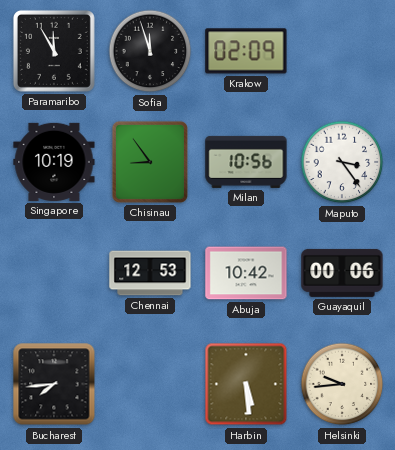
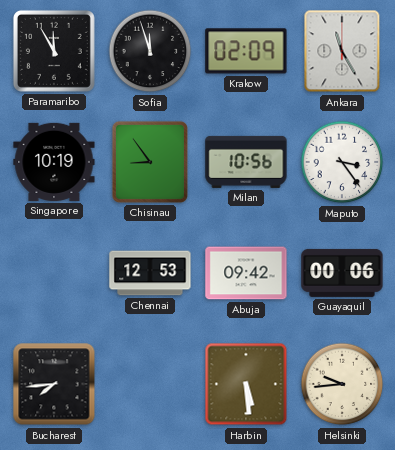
Ankara: none -> 11:25
Abuja: 10:42 -> 09:42
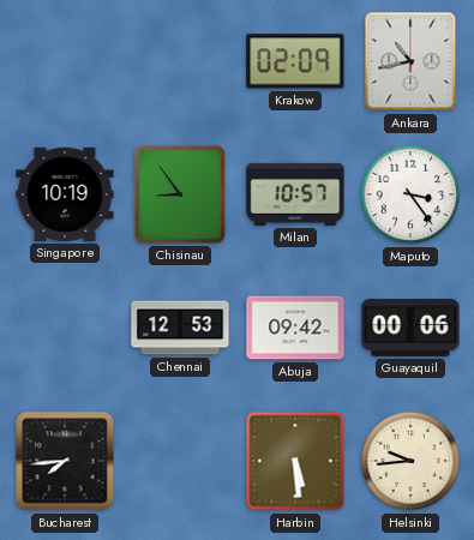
Paramaribo: 11:55 -> none
Sofia: 11:57 -> none
Ankara: 11:25 -> 10:43
Milan: 10:56 -> 10:57
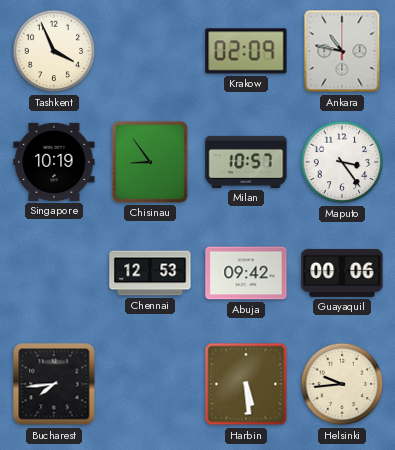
Tashkent: none -> 3:56
Ankara: 10:43 -> 10:47
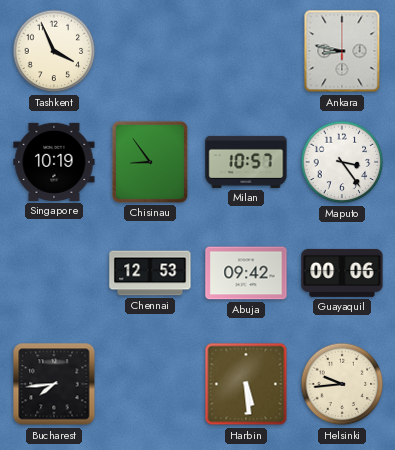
Krakow: 02:09 -> none
Ankara: 10:47 -> 8:47
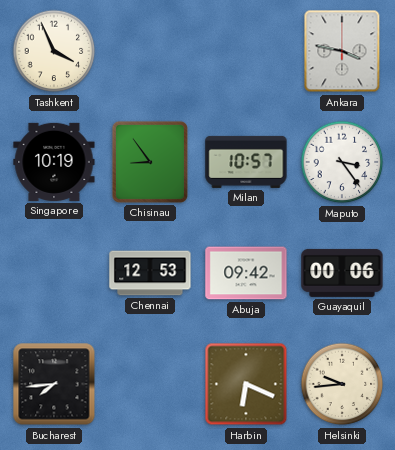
Ankara: 8:47 -> 3:47
Harbin: 5:29 -> 6:19
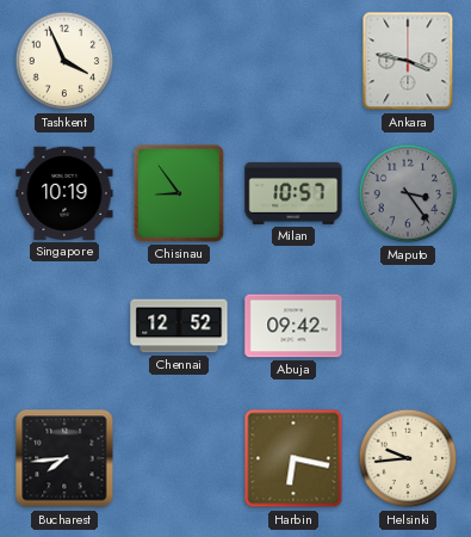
Maputo dial: white -> grey
Chennai: 12:53 -> 12:52
Guayaquil: 00:06 -> none
Harbin: 6:19 -> 6:17
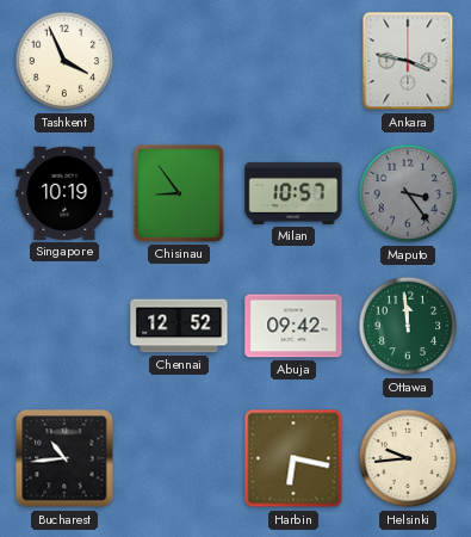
Ottawa: none -> 11:59
Bucharest: 7:44 -> 10:44
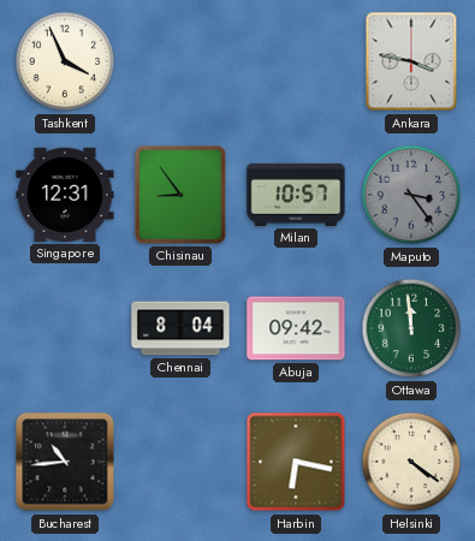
Singapore: 10:19 -> 12:31
Chennai: 12:52 -> 8:04
Helsinki: 9:44 -> 4:21
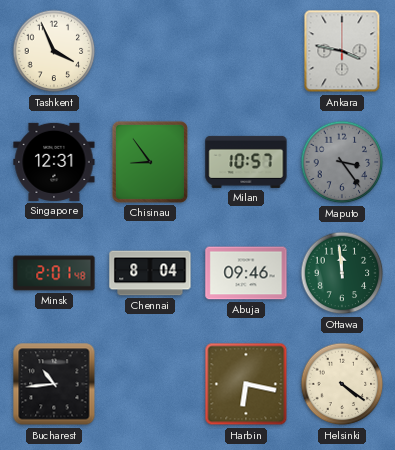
Minsk: none -> 2:01
Abuja: 09:42 -> 09:46
